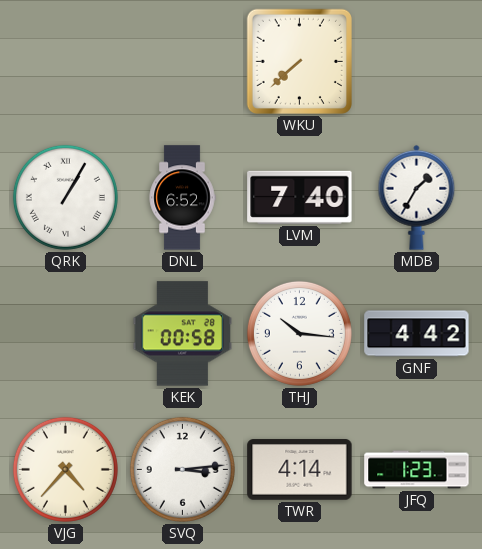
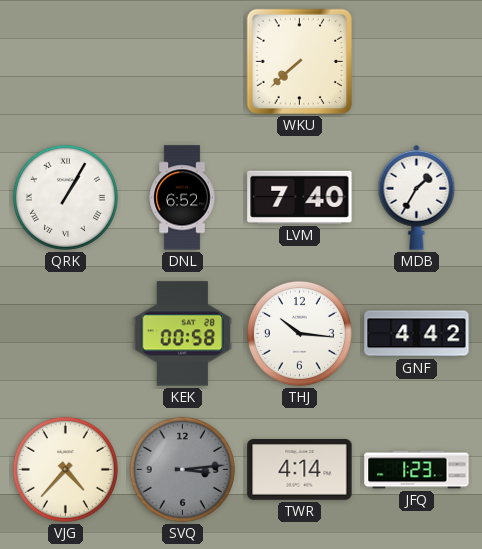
SVQ dial: white -> grey
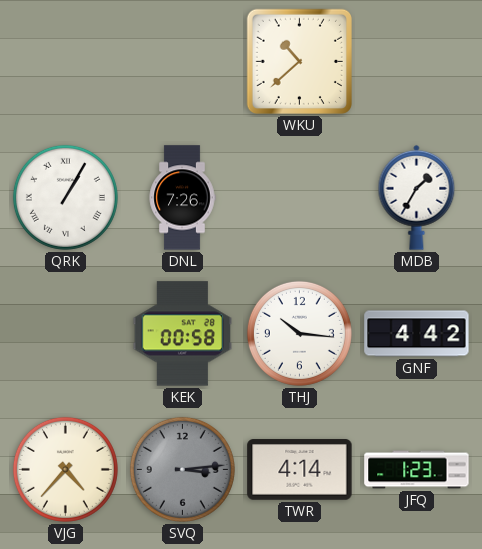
WKU: 7:38 -> 10:38
DNL: 6:52 -> 7:26
LVM: 7:40 -> none
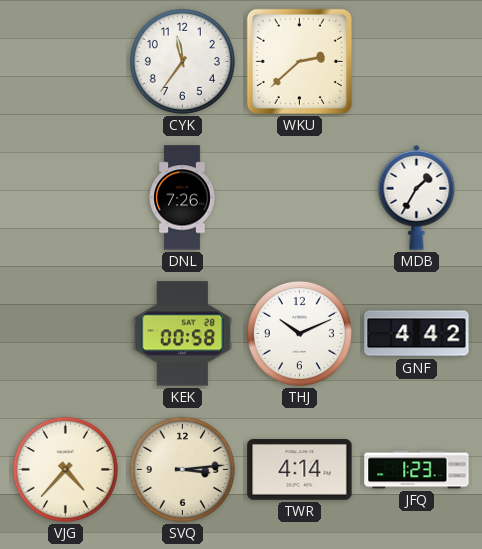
CYK: none -> 11:36
WKU: 10:38 -> 2:38
QRK: 1:05 -> none
THJ: 10:16 -> 10:11
SVQ dial: grey -> cream
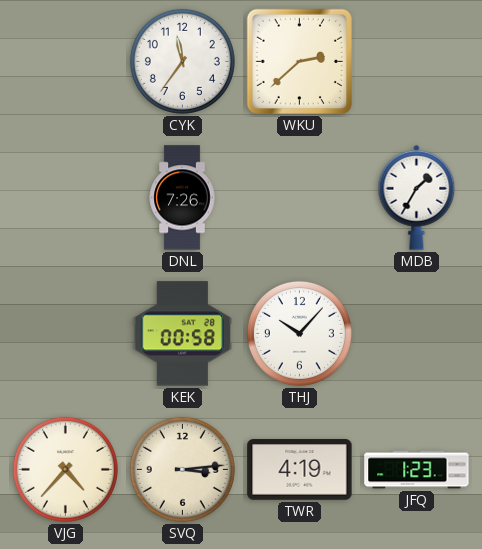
THJ: 10:11 -> 10:07
GNF: 4:42 -> none
TWR: 4:14 -> 4:19
